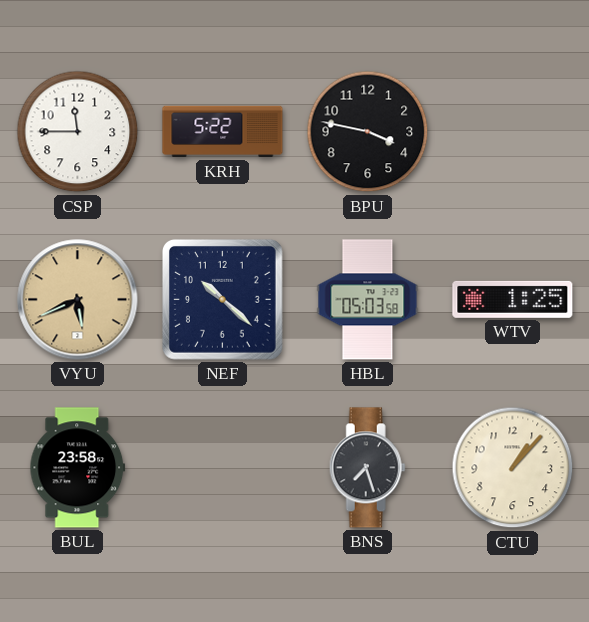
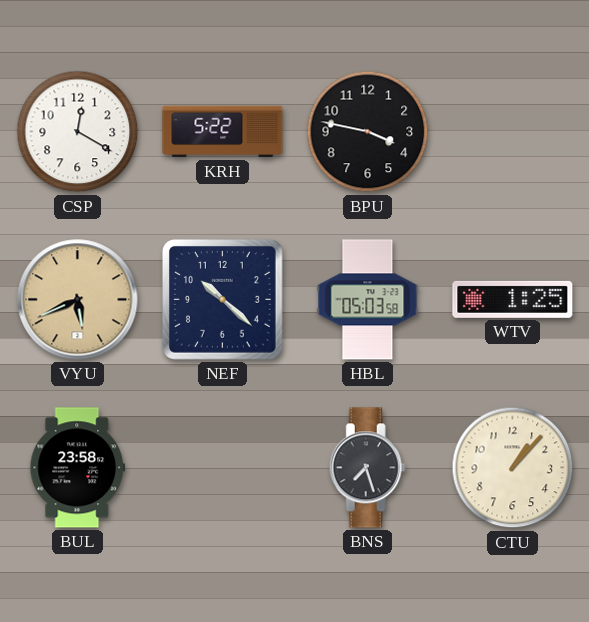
CSP: 11:45 -> 12:20
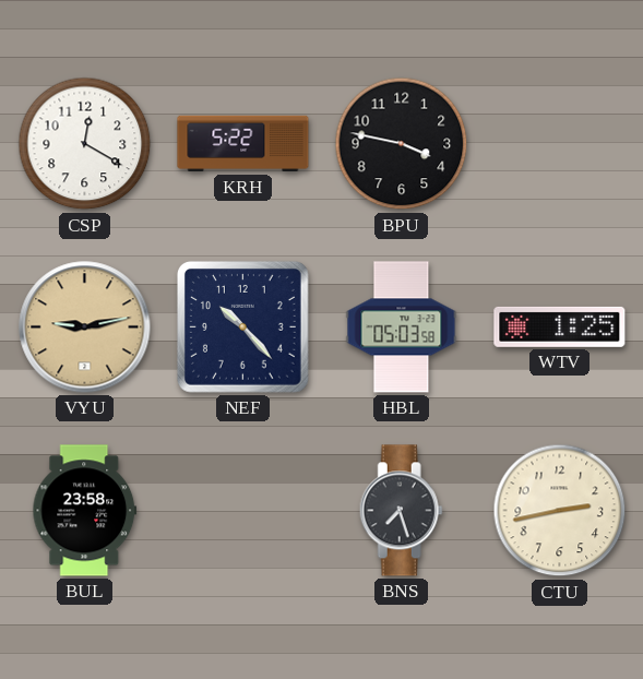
VYU: 5:41 -> 9:13
NEF: 10:22 -> 10:23
CTU: 1:07 -> 2:43
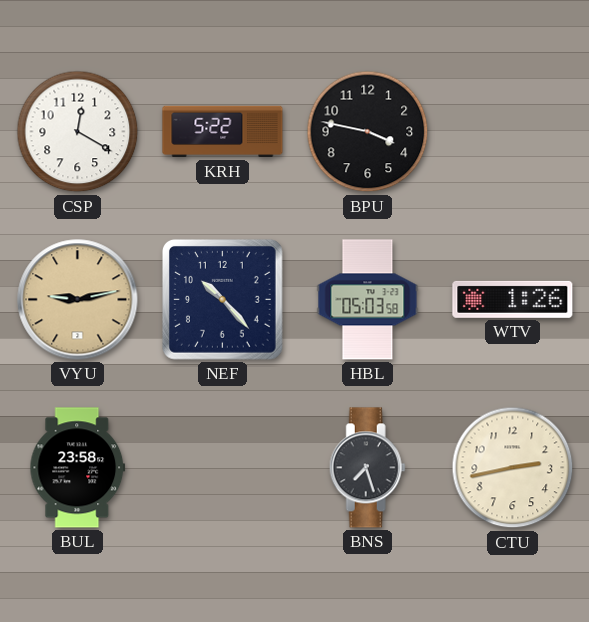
WTV: 1:25 -> 1:26
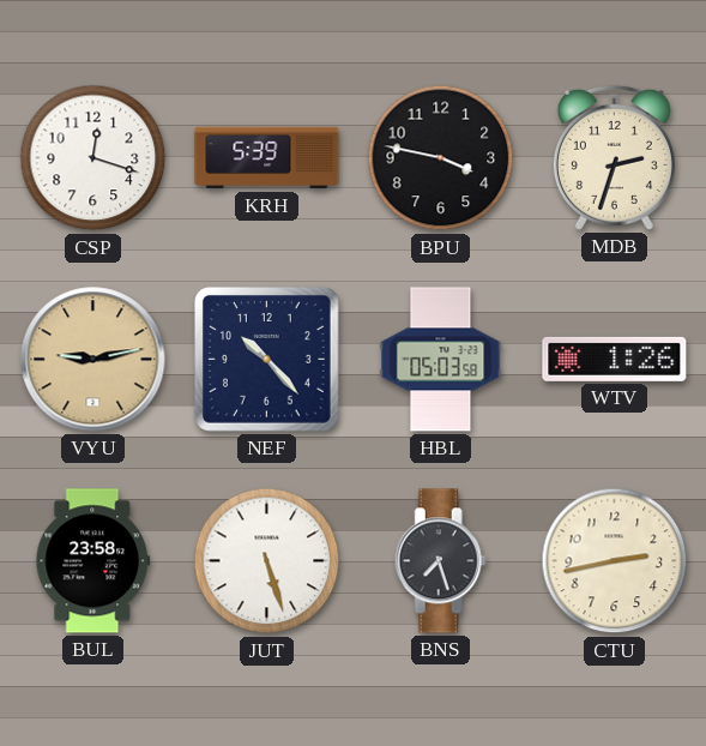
CSP: 12:20 -> 12:18
KRH: 5:22 -> 5:39
MDB: none -> 2:33
JUT: none -> 5:27
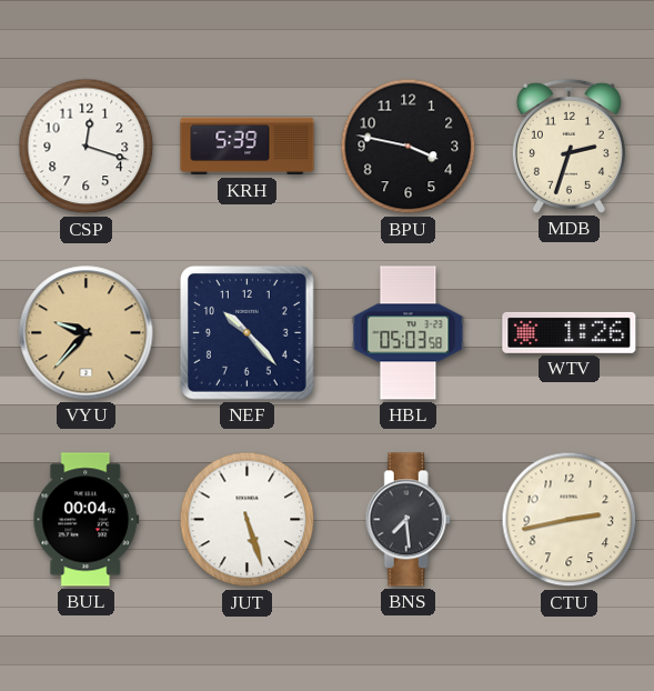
VYU: 9:13 -> 9:37
BUL: 23:58 -> 00:04
BNS: 7:27 -> 7:29
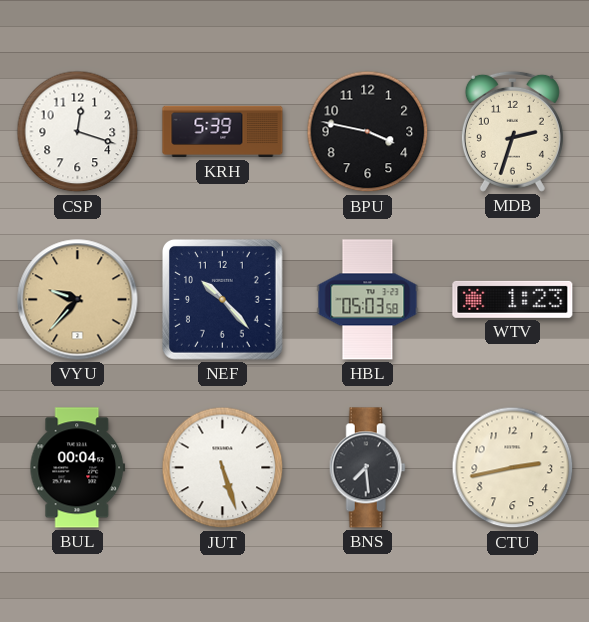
WTV: 1:26 -> 1:23
